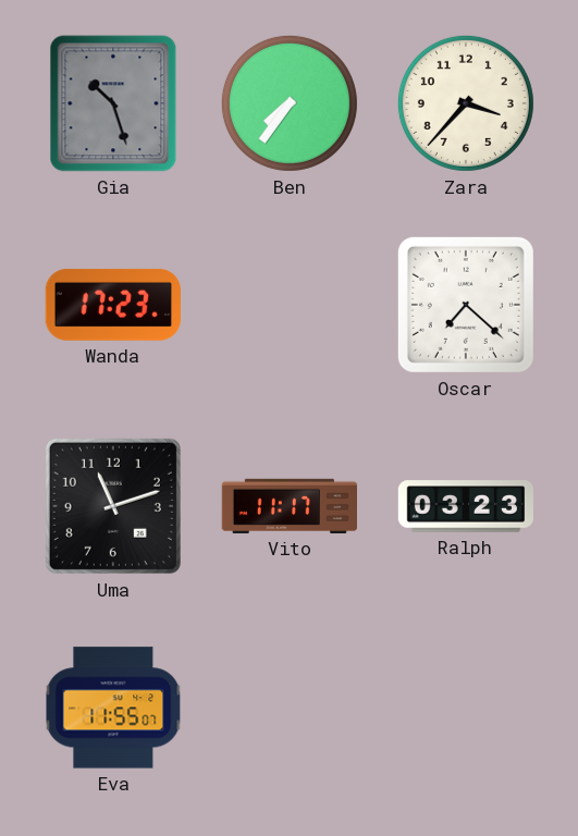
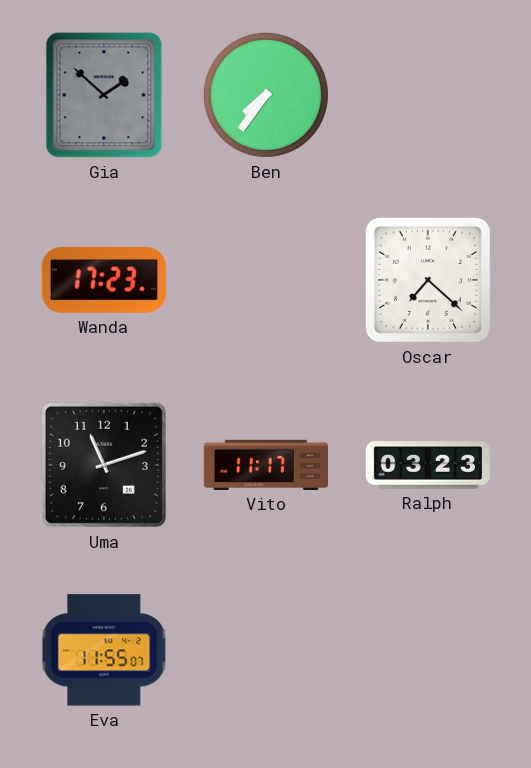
Gia: 10:27 -> 1:52
Zara: 3:37 -> none
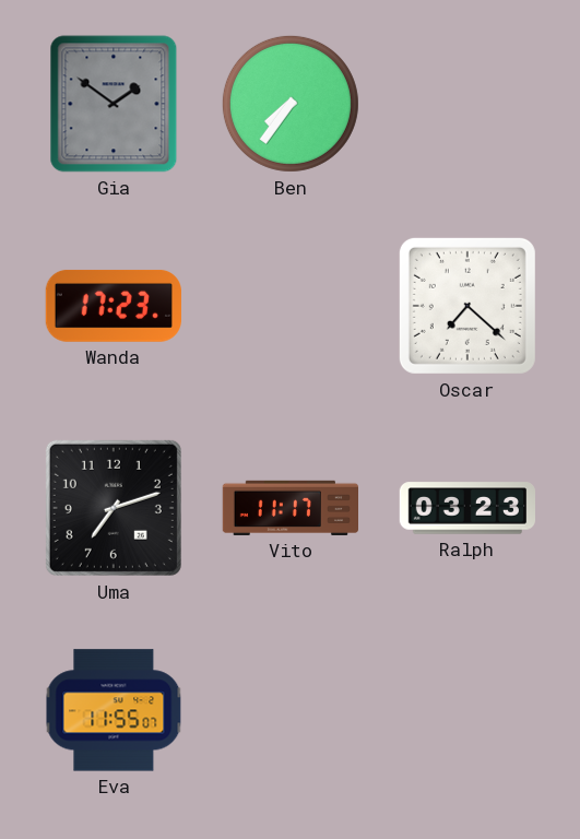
Gia: 1:52 -> 1:51
Uma: 11:12 -> 7:12
